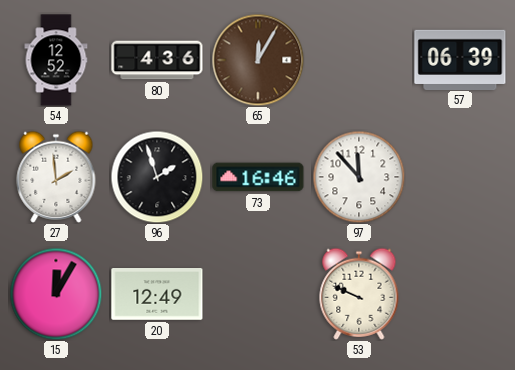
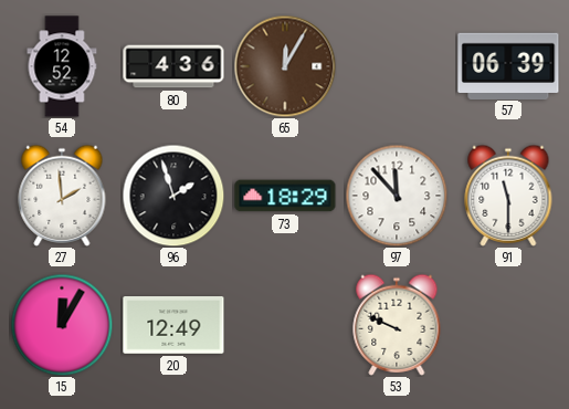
73: 16:46 -> 18:29
91: none -> 11:30
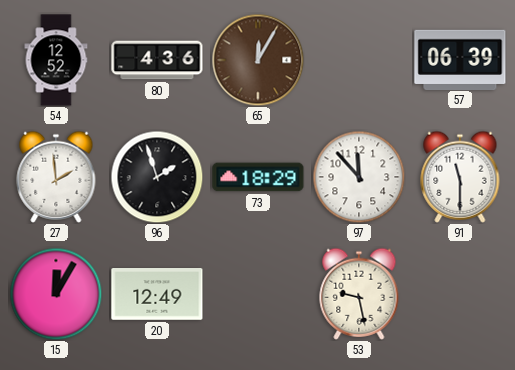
53: 9:49 -> 9:28
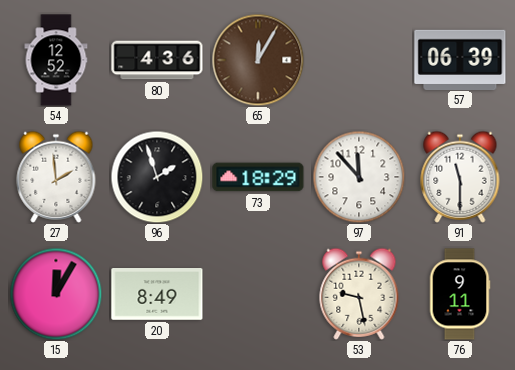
20: 12:49 -> 8:49
76: none -> 9:11
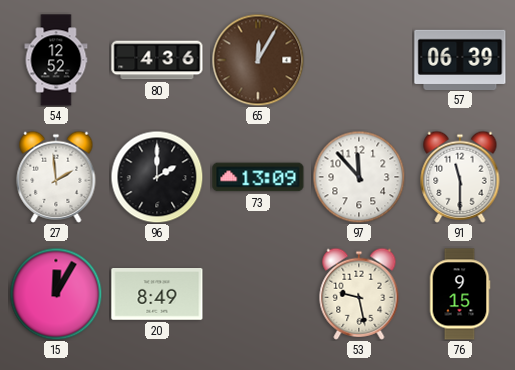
96: 1:57 -> 2:00
73: 18:29 -> 13:09
76: 9:11 -> 9:15
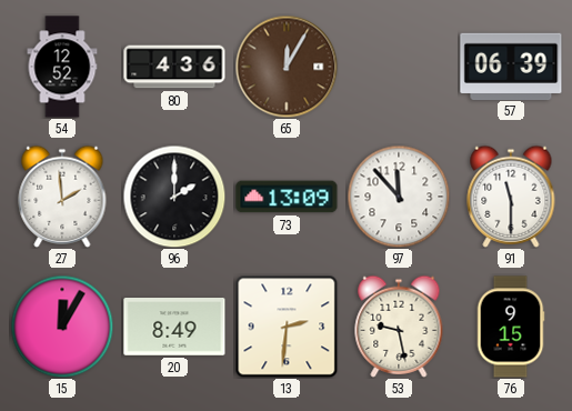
13: none -> 2:31
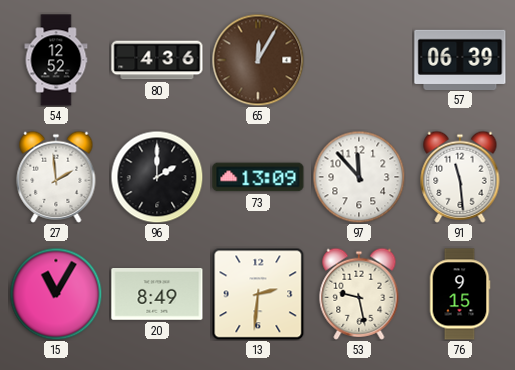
91: 11:30 -> 11:29
15: 12:05 -> 11:05
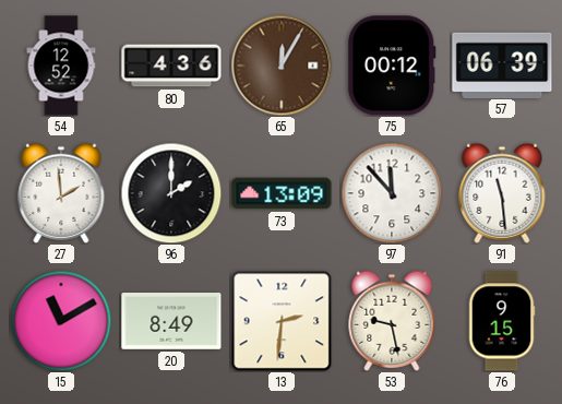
75: none -> 00:12
15: 11:05 -> 11:10
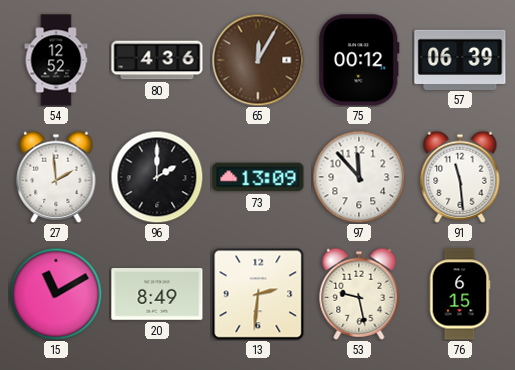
76: 9:15 -> 6:15
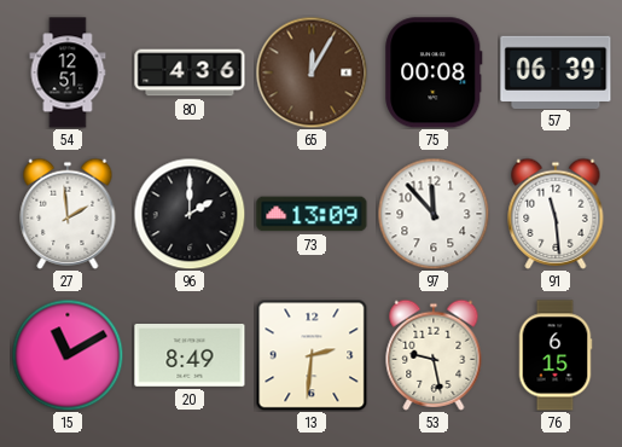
54: 12:52 -> 12:51
75: 00:12 -> 00:08
